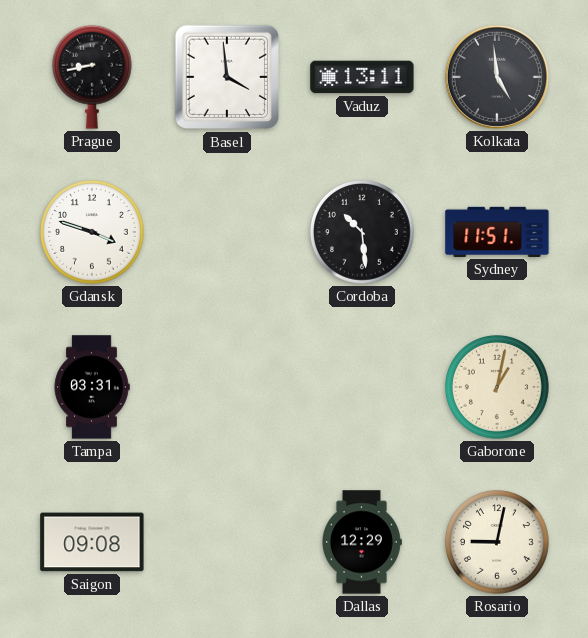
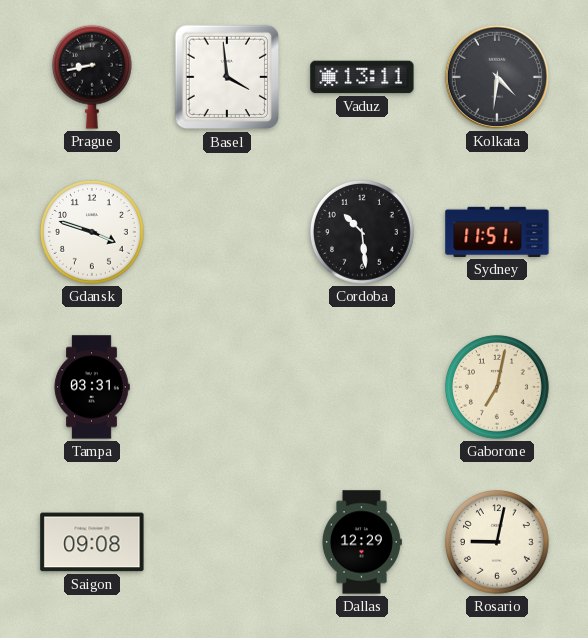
Kolkata: 4:59 -> 4:31
Gaborone: 1:02 -> 7:02
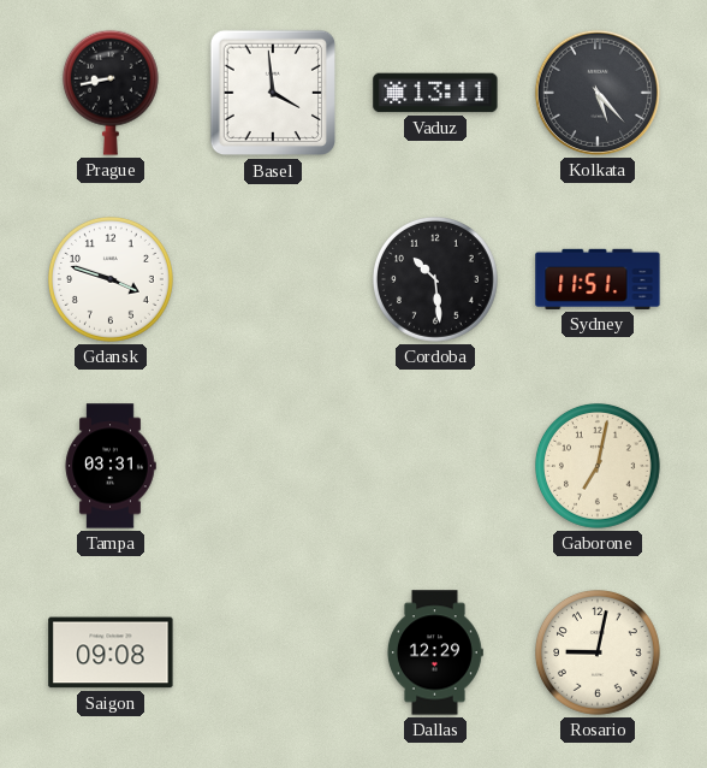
Kolkata: 4:31 -> 5:23
